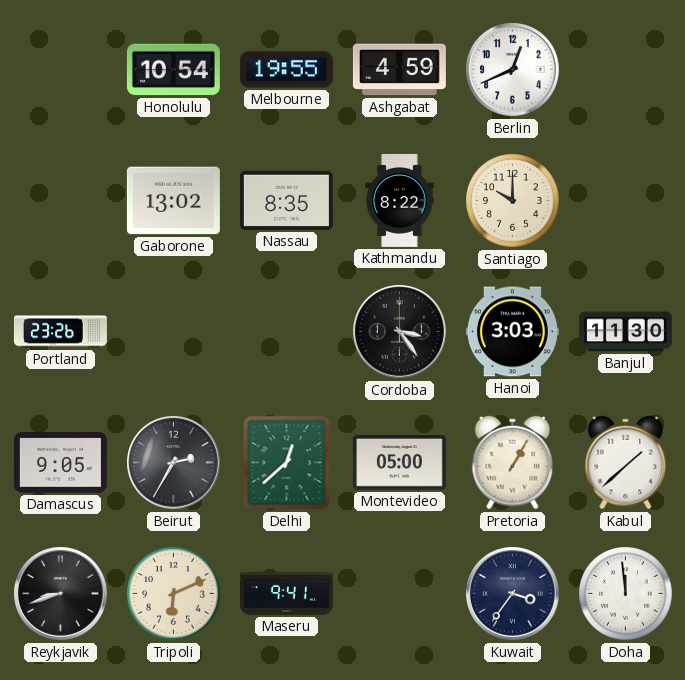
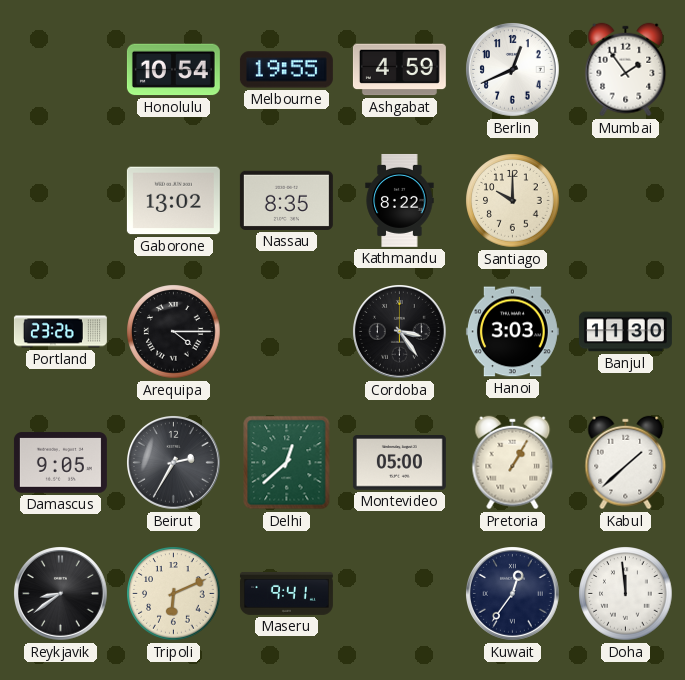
Mumbai: none -> 1:54
Arequipa: none -> 4:15
Reykjavik: 8:42 -> 8:39
Kuwait: 3:36 -> 12:36
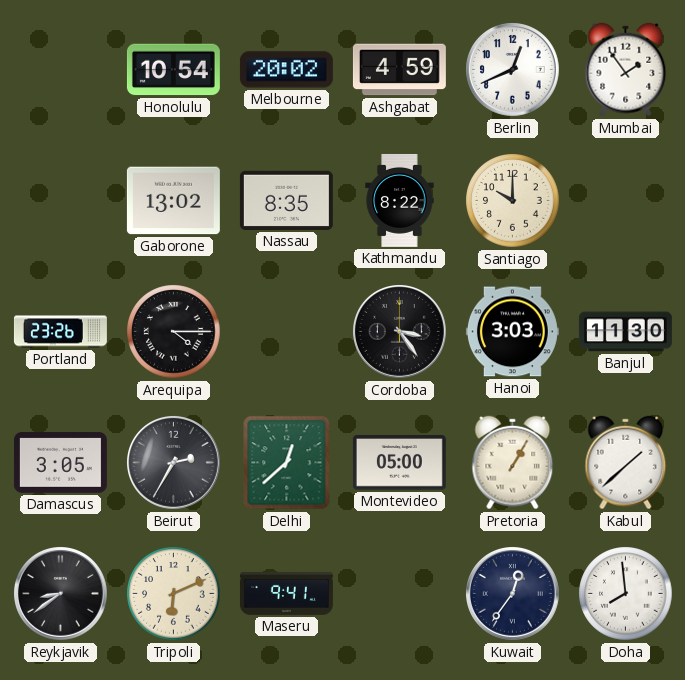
Melbourne: 19:55 -> 20:02
Damascus: 9:05 -> 3:05
Doha: 11:59 -> 7:59
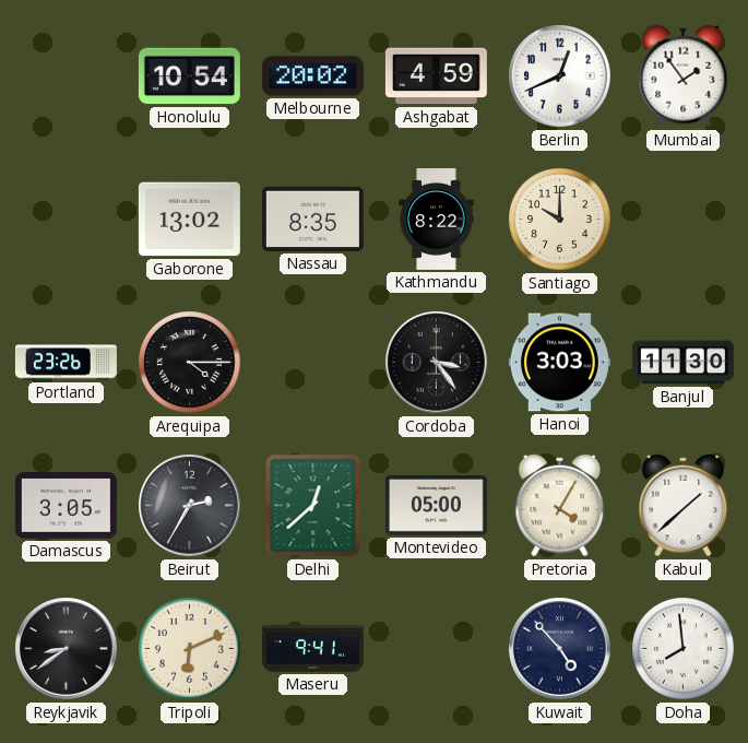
Pretoria: 1:05 -> 4:05
Kuwait: 12:36 -> 4:53
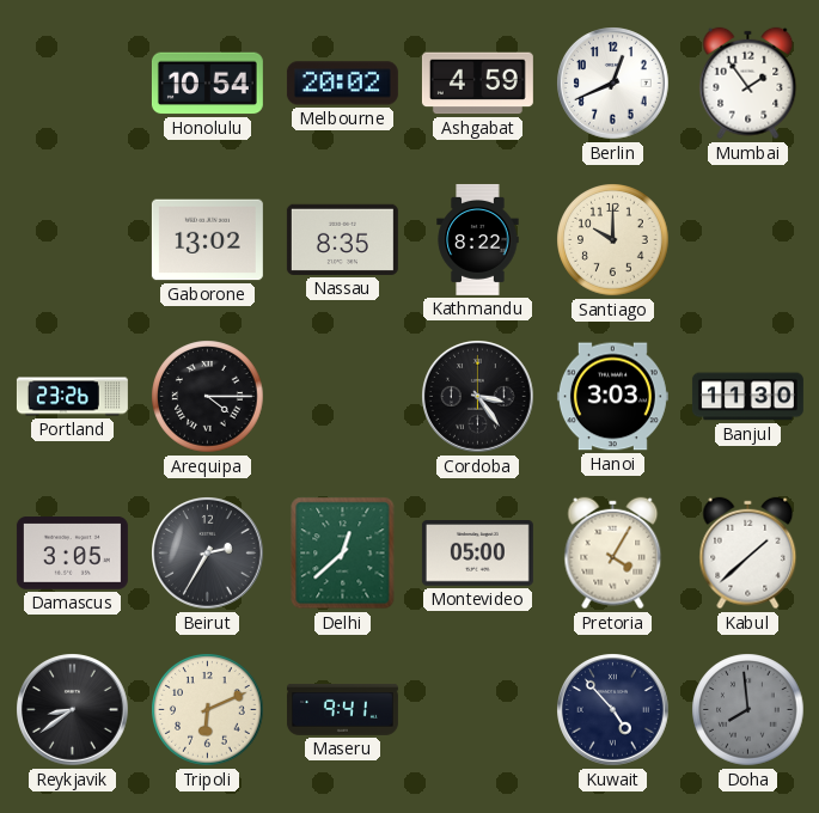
Doha dial: white -> grey
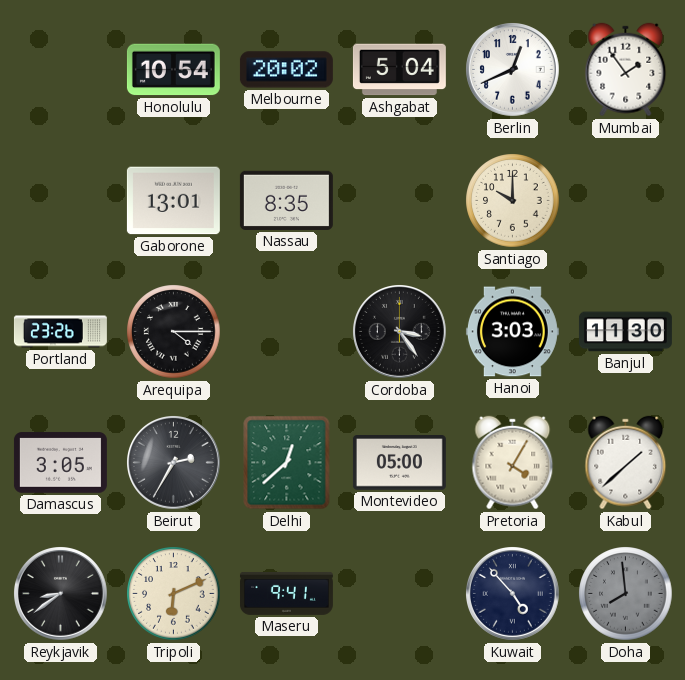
Ashgabat: 4:59 -> 5:04
Gaborone: 13:02 -> 13:01
Kathmandu: 8:22 -> none
